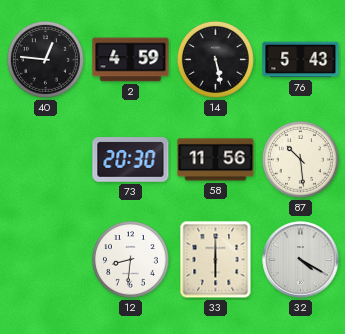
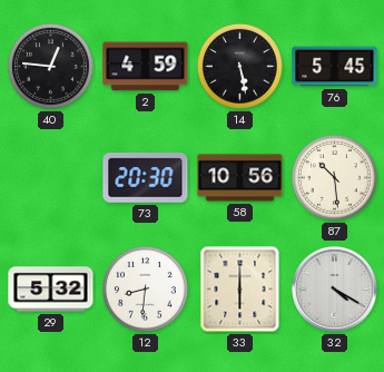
76: 5:43 -> 5:45
58: 11:56 -> 10:56
29: none -> 5:32
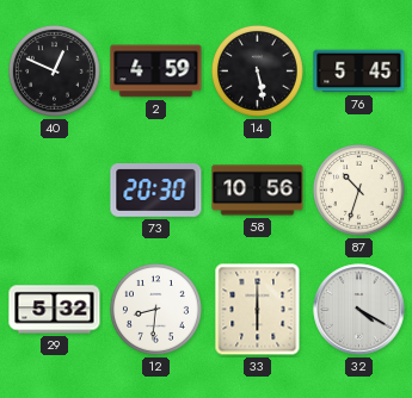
40: 12:46 -> 12:49
87: 10:29 -> 10:33
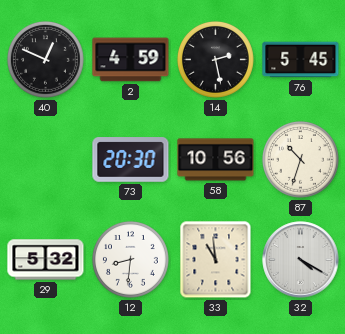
14: 5:28 -> 2:28
33: 6:00 -> 10:59
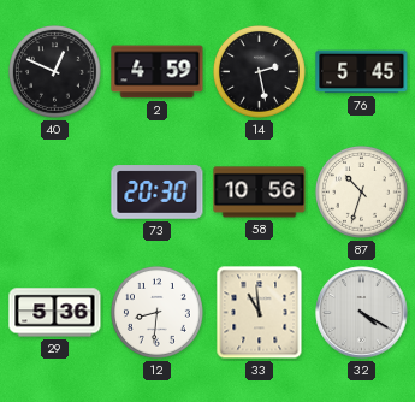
29: 5:32 -> 5:36
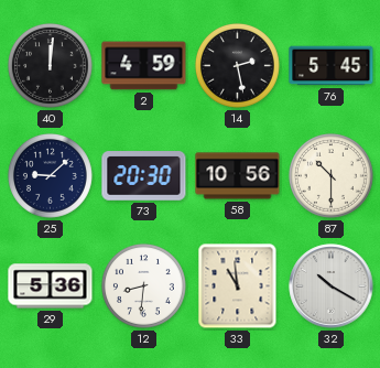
40: 12:49 -> 12:01
25: none -> 9:08
87: 10:33 -> 10:30
32: 4:20 -> 10:20
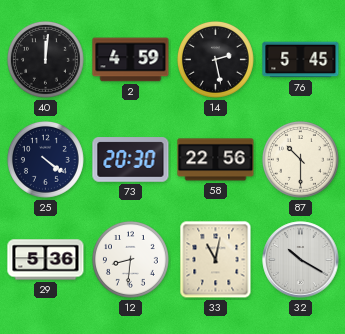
25: 9:08 -> 4:21
58: 10:56 -> 22:56
33: 10:59 -> 11:02
